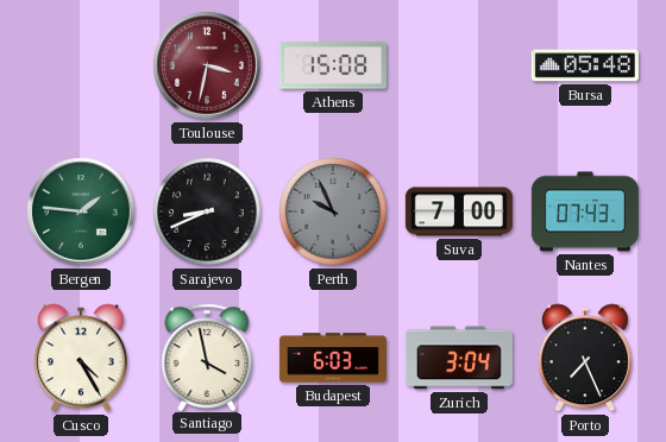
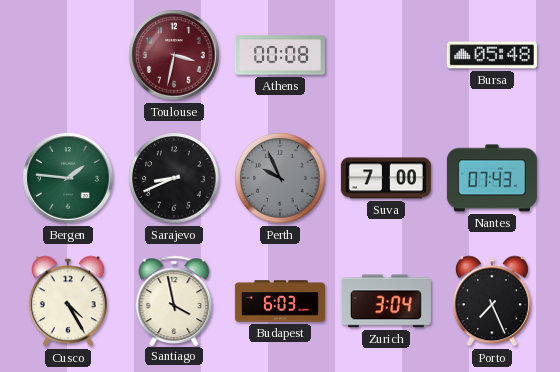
Athens: 15:08 -> 00:08
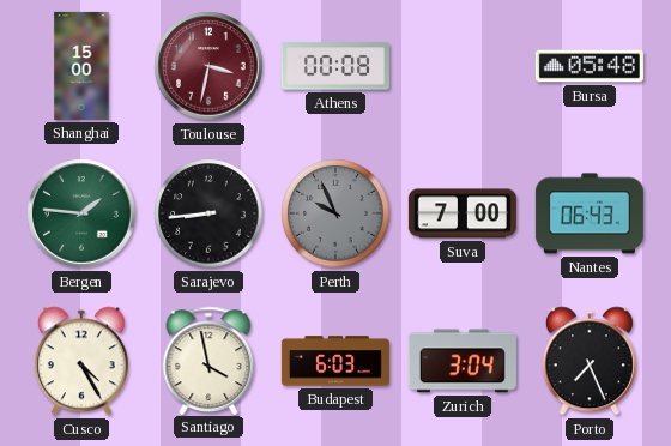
Shanghai: none -> 15:00
Sarajevo: 8:41 -> 8:44
Nantes: 07:43 -> 06:43
